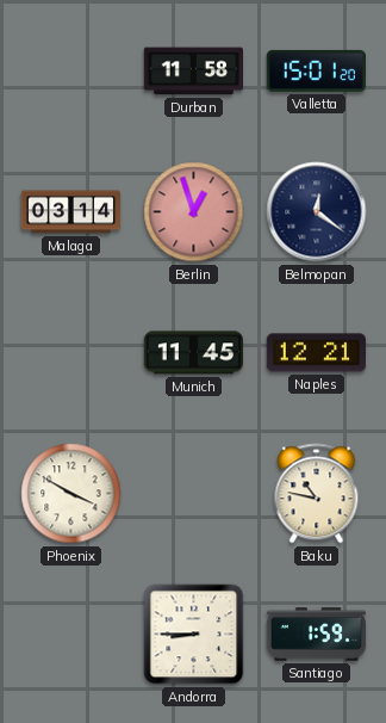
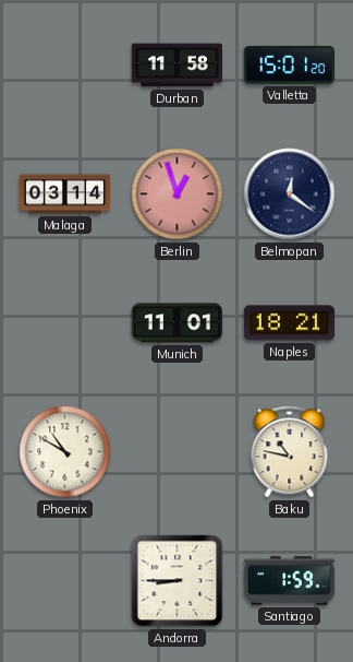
Munich: 11:45 -> 11:01
Naples: 12:21 -> 18:21
Phoenix: 3:50 -> 10:50
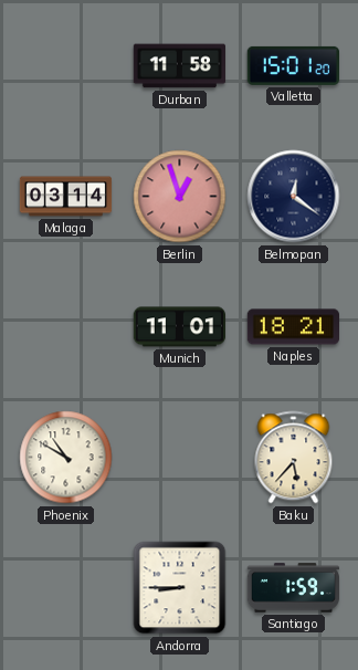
Baku: 10:47 -> 5:37
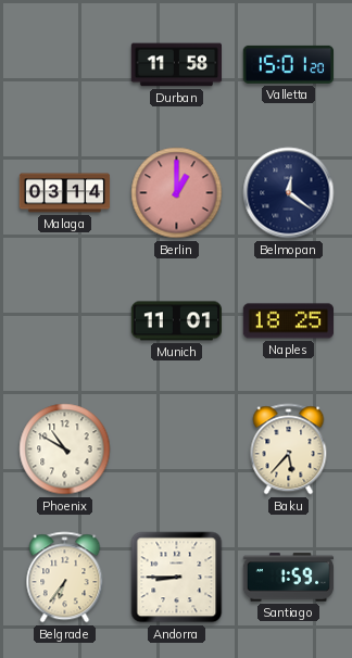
Berlin: 12:57 -> 1:00
Naples: 18:21 -> 18:25
Belgrade: none -> 6:36
